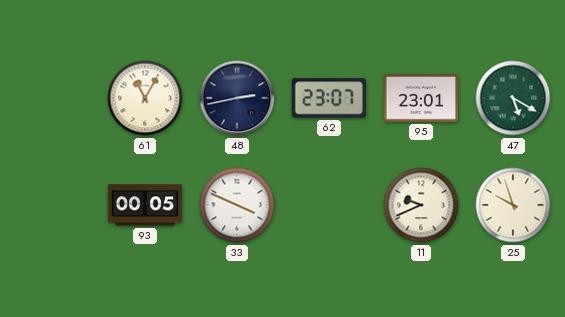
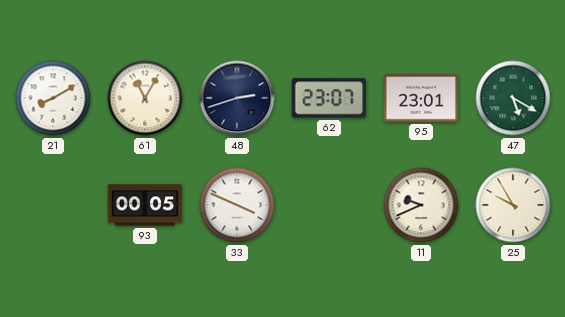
21: none -> 8:10
48: 2:43 -> 2:42
25: 9:57 -> 9:55
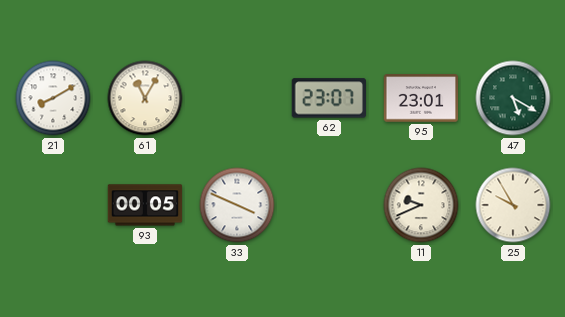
48: 2:42 -> none
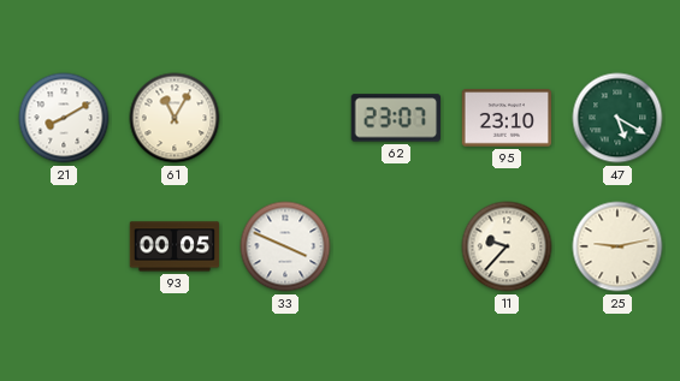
95: 23:01 -> 23:10
11: 9:41 -> 9:37
25: 9:55 -> 9:13
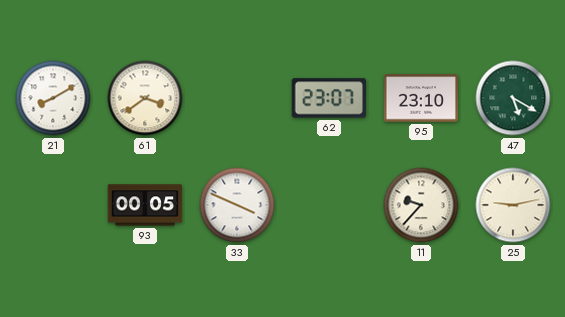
61: 11:05 -> 3:39
